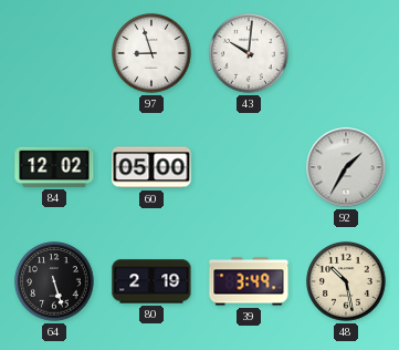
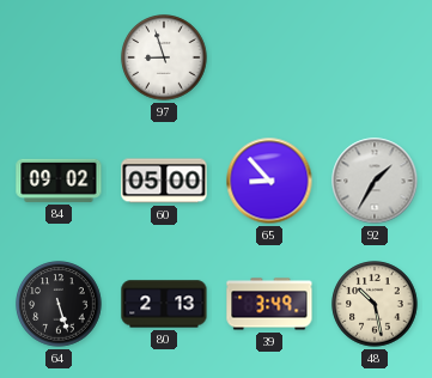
43: 10:01 -> none
84: 12:02 -> 09:02
65: none -> 8:53
80: 2:19 -> 2:13
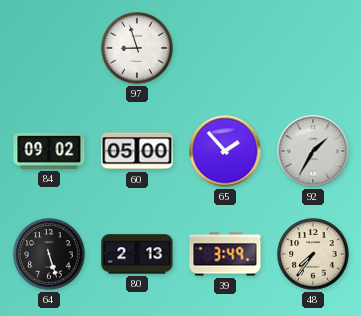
65: 8:53 -> 1:53
48: 10:28 -> 7:36
